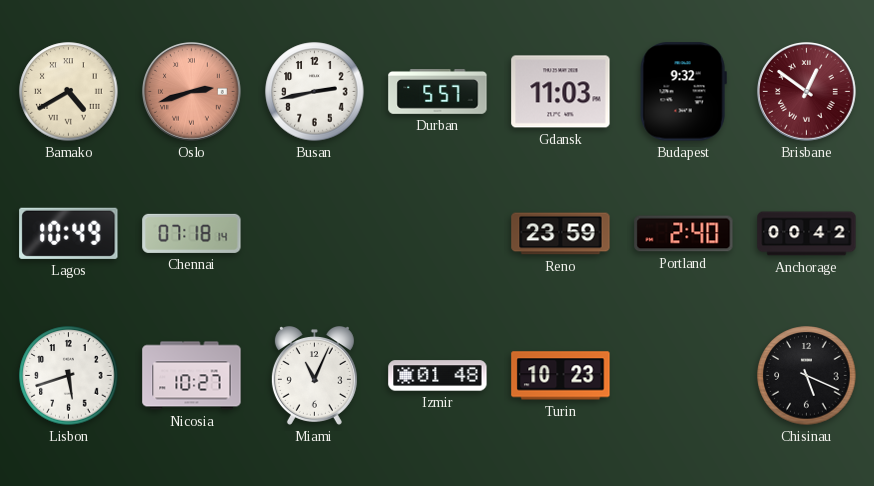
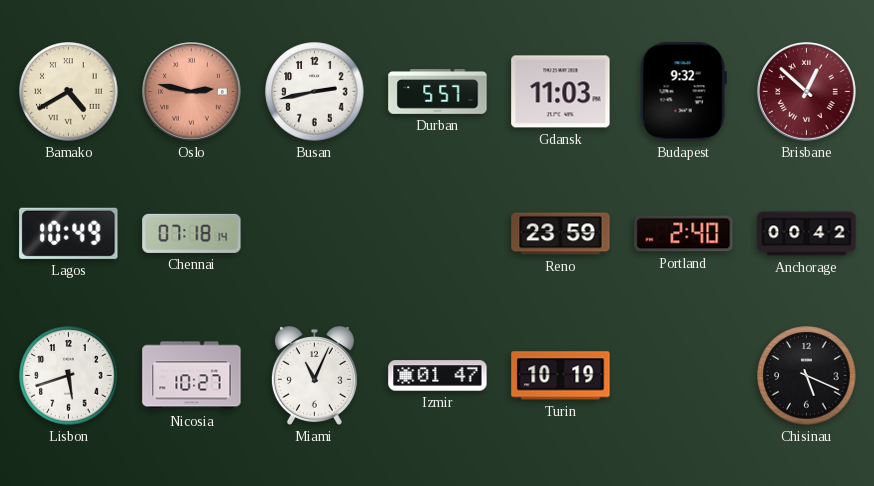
Oslo: 2:42 -> 2:47
Brisbane: 12:51 -> 12:52
Izmir: 01:48 -> 01:47
Turin: 10:23 -> 10:19
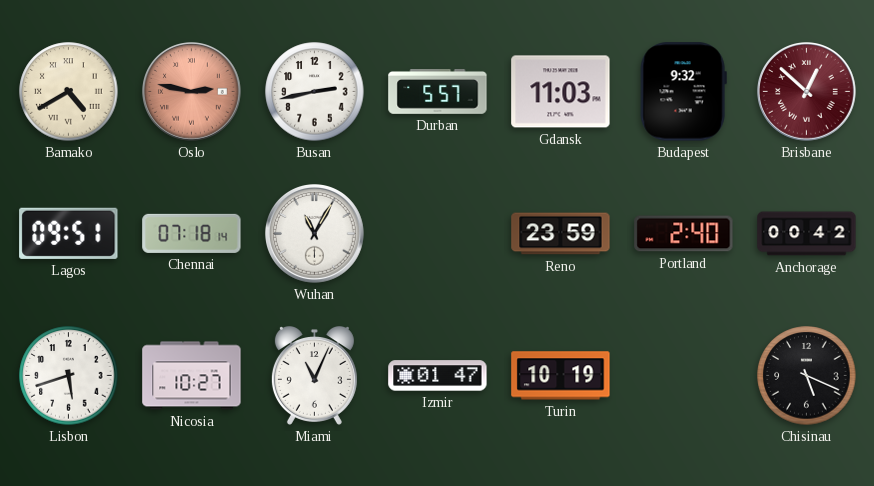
Lagos: 10:49 -> 09:51
Wuhan: none -> 11:05
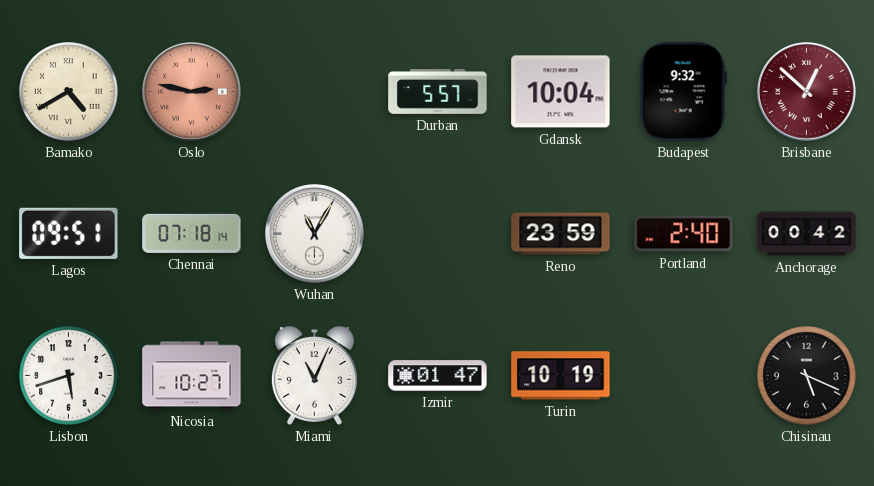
Busan: 2:43 -> none
Gdansk: 11:03 -> 10:04
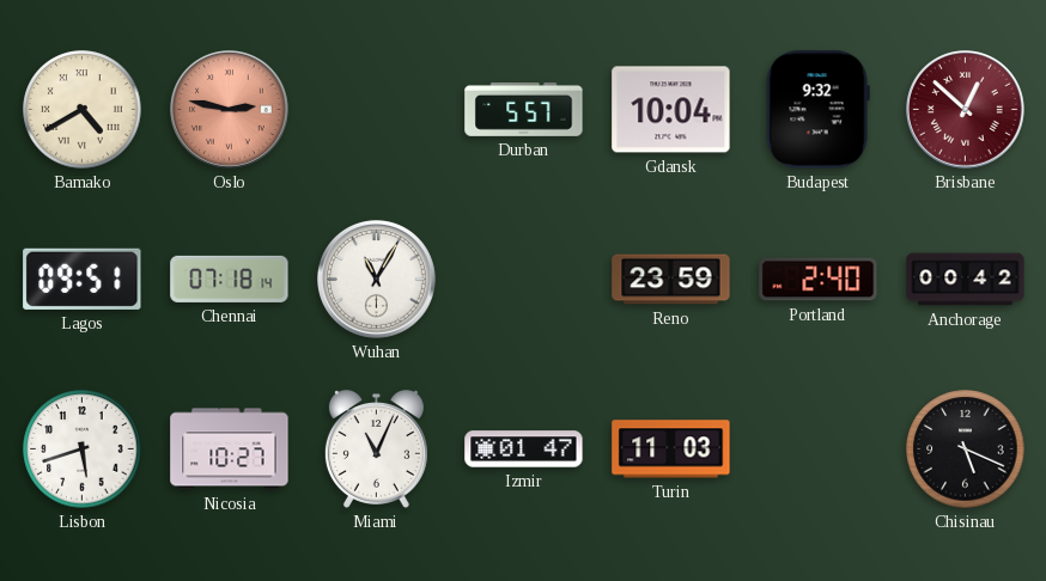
Turin: 10:19 -> 11:03
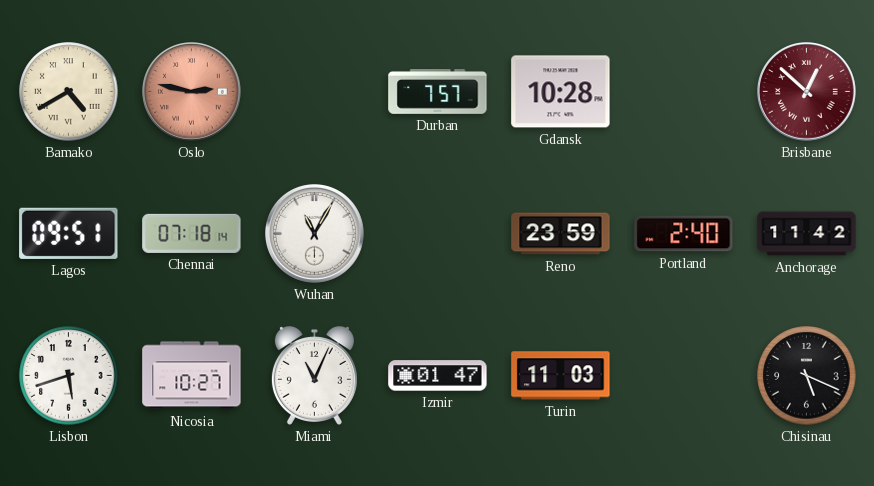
Durban: 5:57 -> 7:57
Gdansk: 10:04 -> 10:28
Budapest: 9:32 -> none
Anchorage: 00:42 -> 11:42
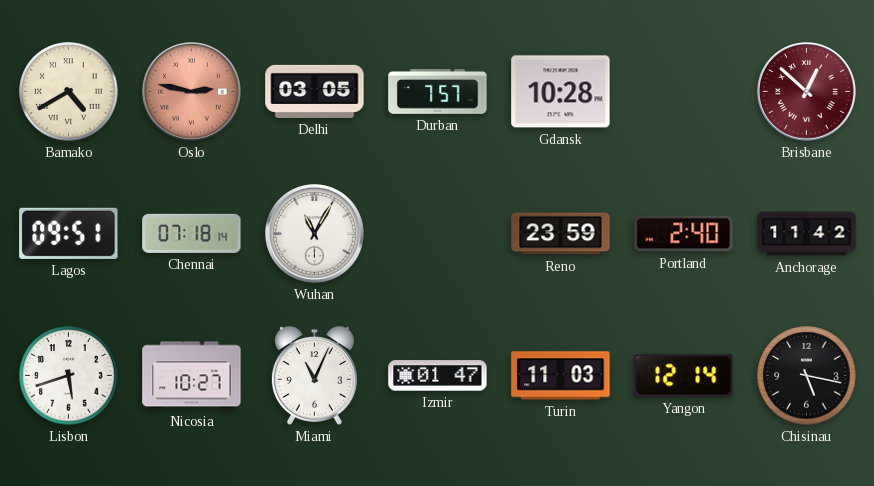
Delhi: none -> 03:05
Yangon: none -> 12:14
Chisinau: 5:19 -> 5:17
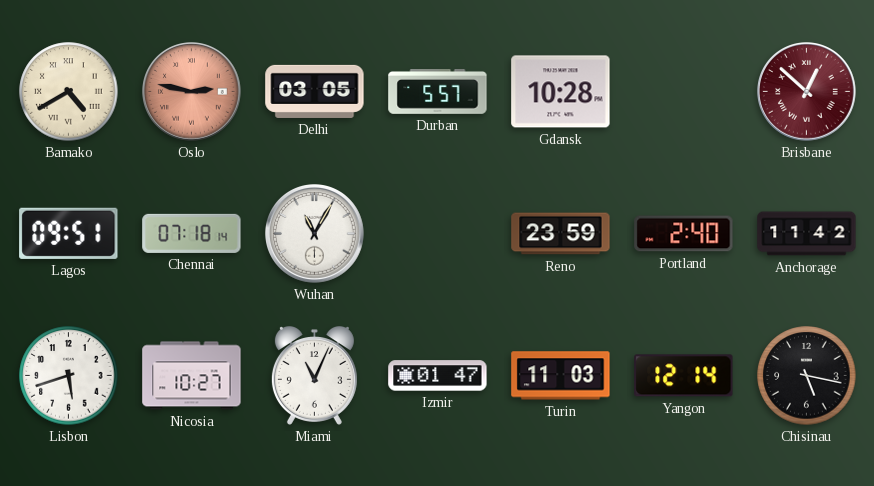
Durban: 7:57 -> 5:57
